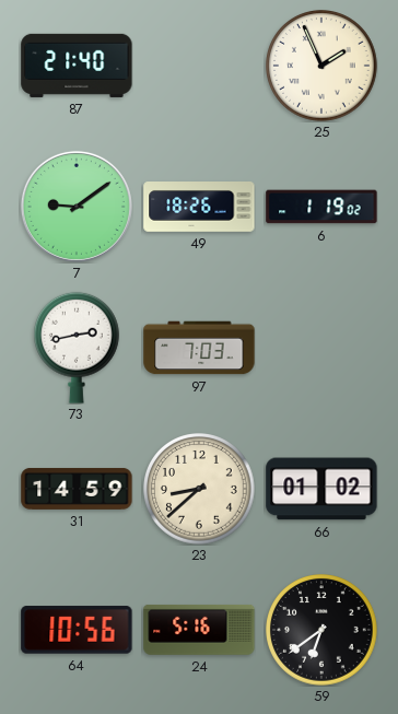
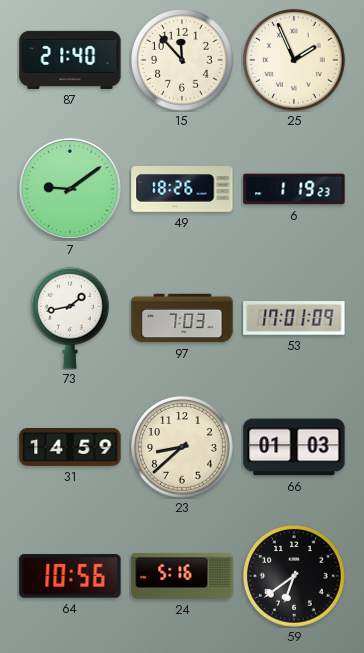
15: none -> 11:53
6: 1:19:02 -> 1:19:23
73: 2:43 -> 1:43
53: none -> 17:01
66: 01:02 -> 01:03
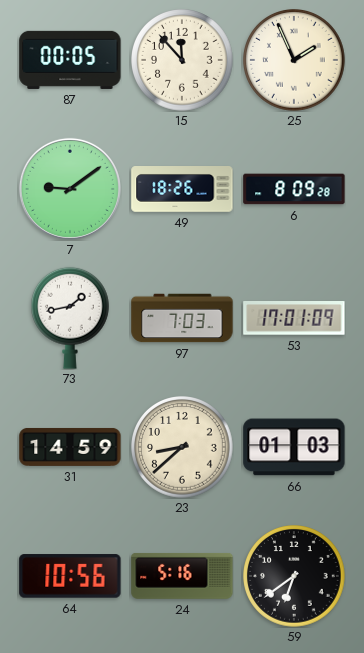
87: 21:40 -> 00:05
6: 1:19 -> 8:09
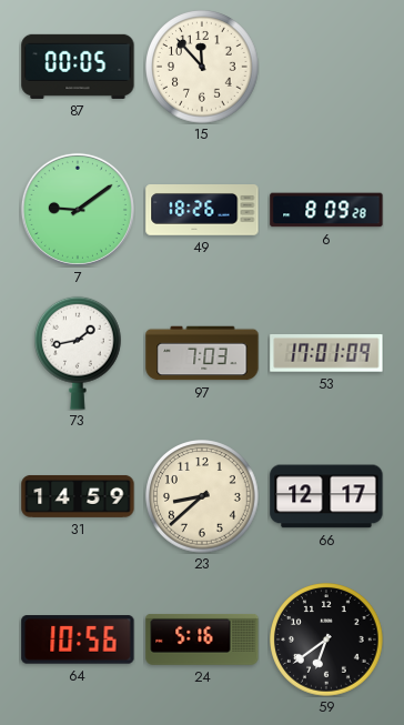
25: 1:56 -> none
66: 01:03 -> 12:17
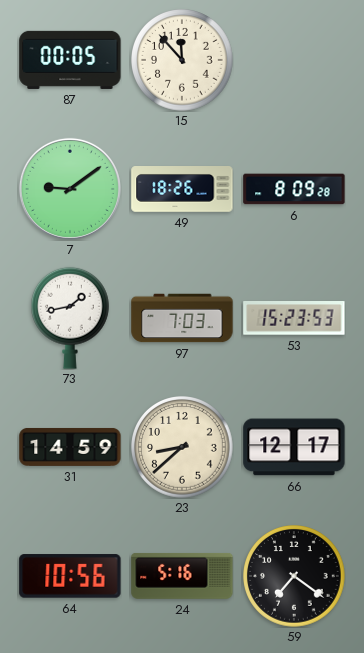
53: 17:01 -> 15:23
59: 6:39 -> 7:21
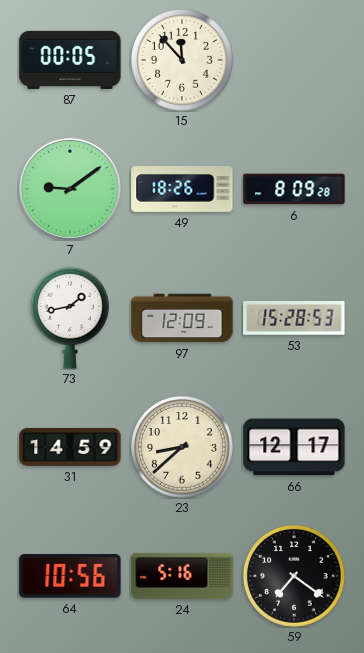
97: 7:03 -> 12:09
53: 15:23 -> 15:28
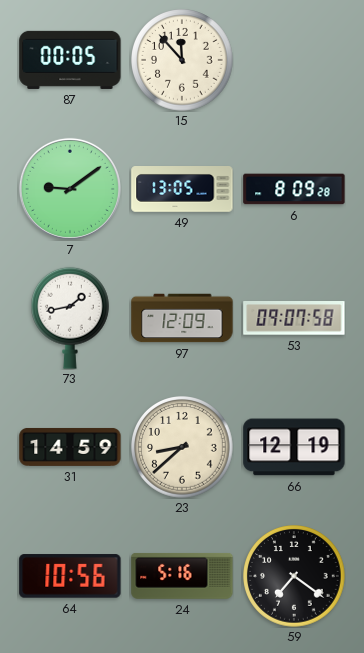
49: 18:26 -> 13:05
53: 15:28 -> 09:07
66: 12:17 -> 12:19
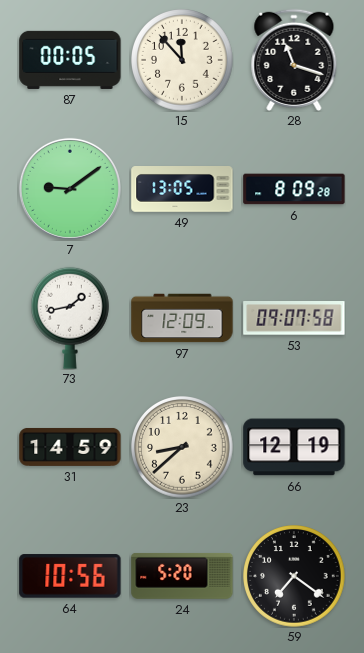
28: none -> 11:18
24: 5:16 -> 5:20
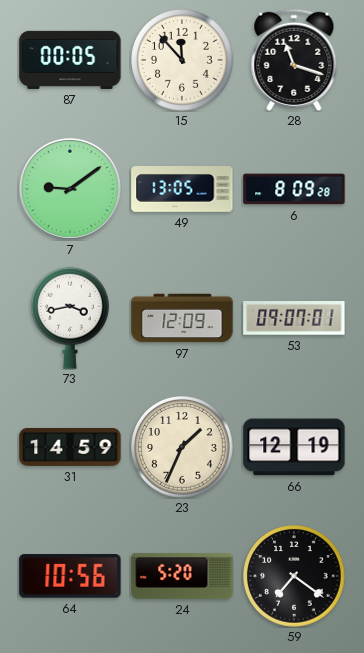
73: 1:43 -> 3:43
53: 09:07:58 -> 09:07:01
23: 8:38 -> 1:34
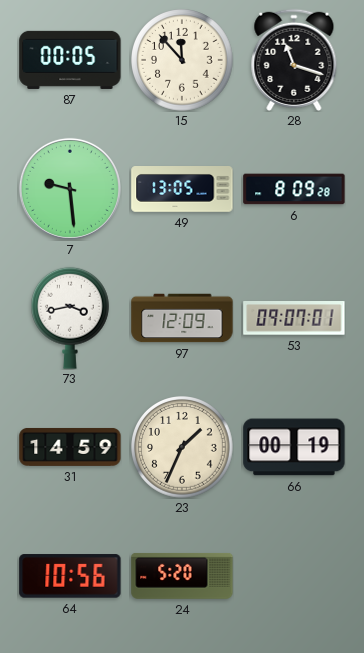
7: 9:09 -> 9:29
66: 12:19 -> 00:19
59: 7:21 -> none
